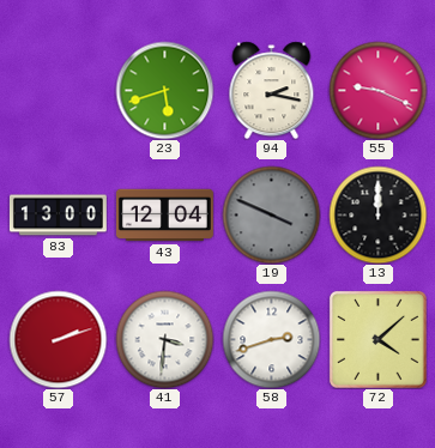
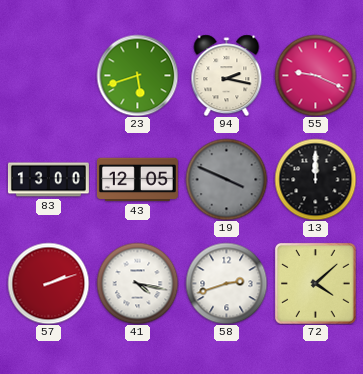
43: 12:04 -> 12:05
41: 3:31 -> 4:17
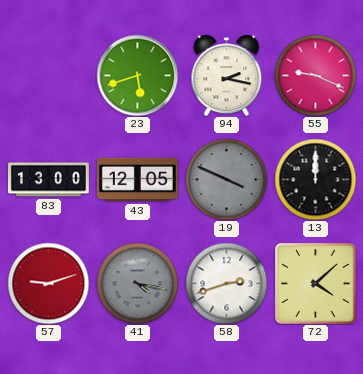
57: 2:12 -> 9:12
41 dial: white -> grey
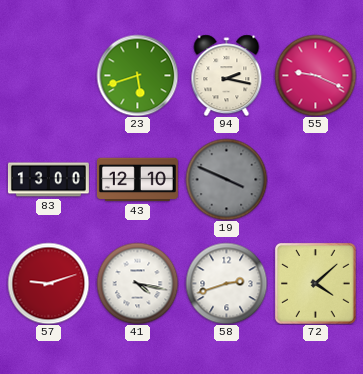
43: 12:05 -> 12:10
13: 12:00 -> none
41 dial: grey -> white
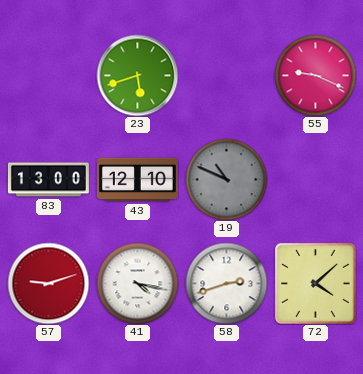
94: 2:17 -> none
19: 3:49 -> 10:49
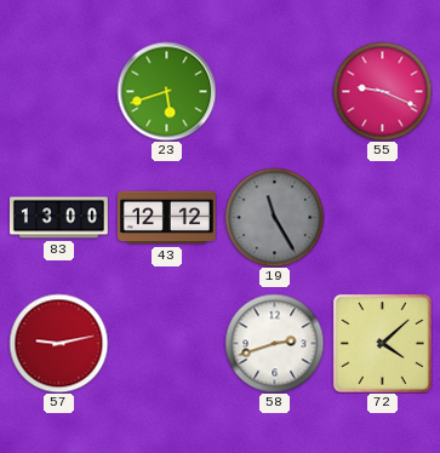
43: 12:10 -> 12:12
19: 10:49 -> 11:25
57: 9:12 -> 9:13
41: 4:17 -> none
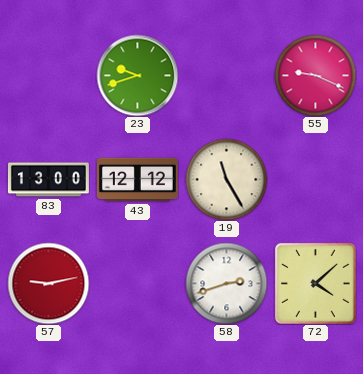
23: 5:42 -> 9:42
19 dial: grey -> cream
